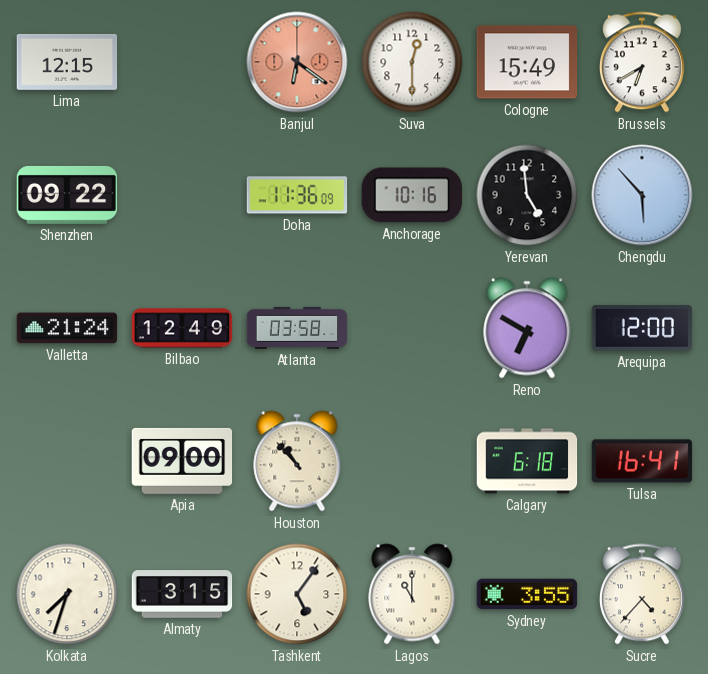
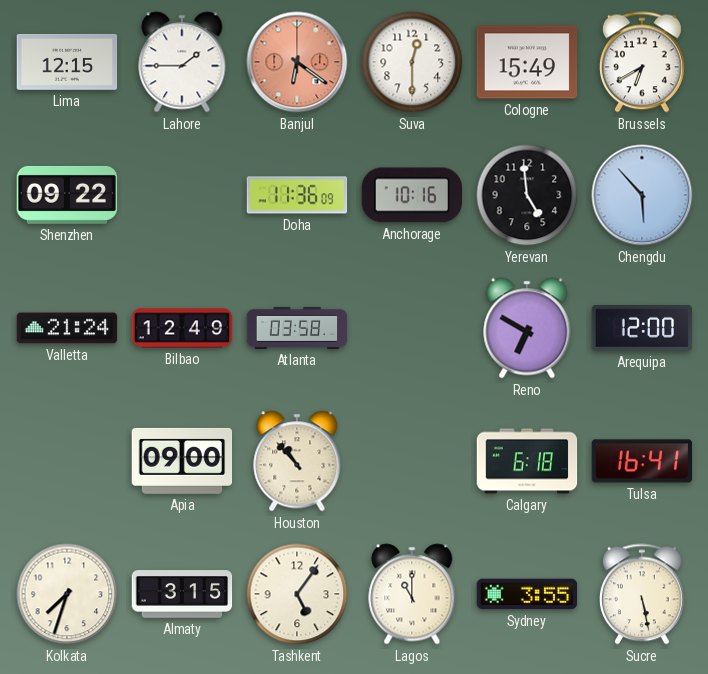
Lahore: none -> 1:45
Sucre: 4:37 -> 5:28
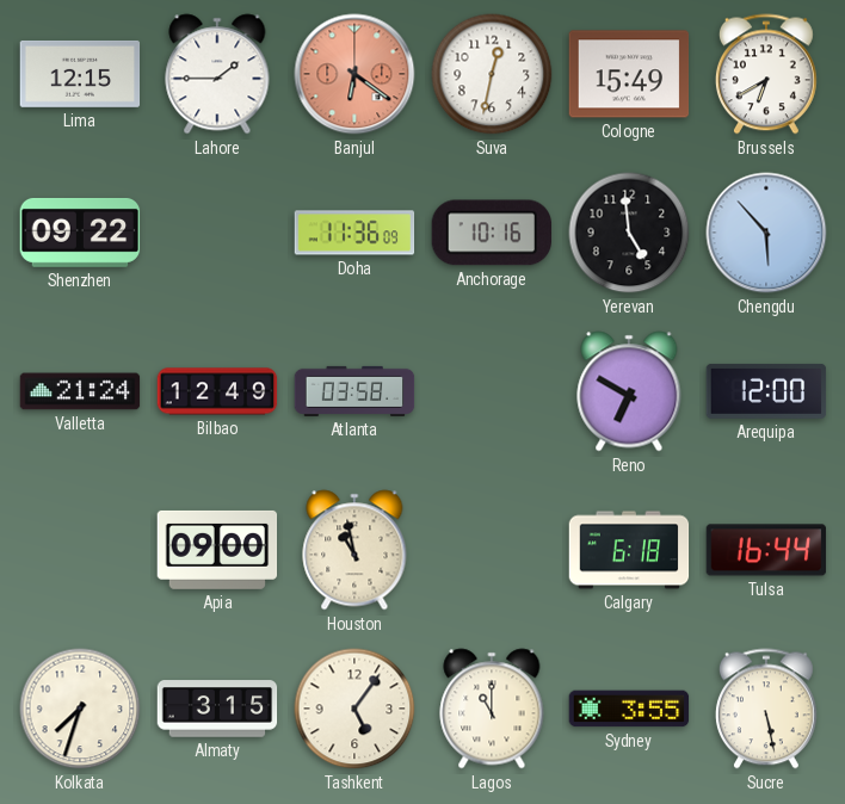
Suva: 12:30 -> 12:32
Houston: 10:53 -> 10:58
Tulsa: 16:41 -> 16:44
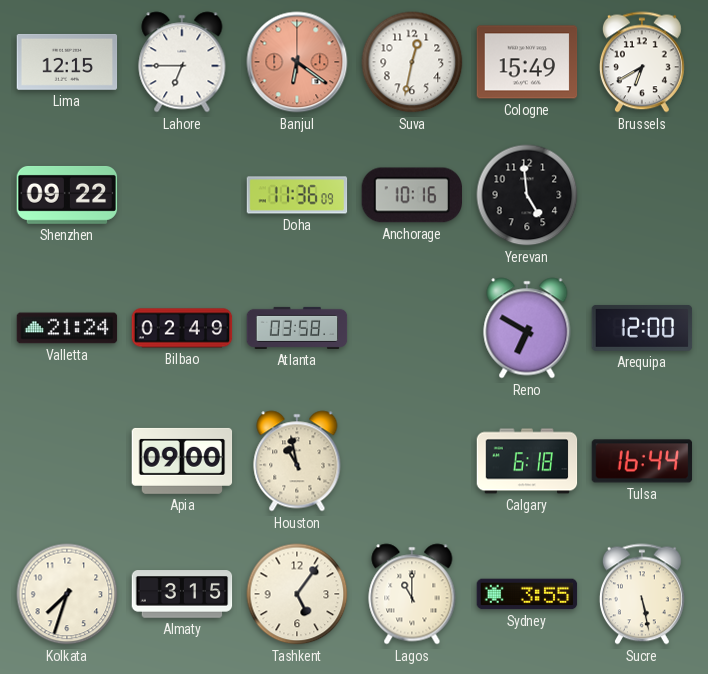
Lahore: 1:45 -> 6:45
Chengdu: 5:53 -> none
Bilbao: 12:49 -> 02:49
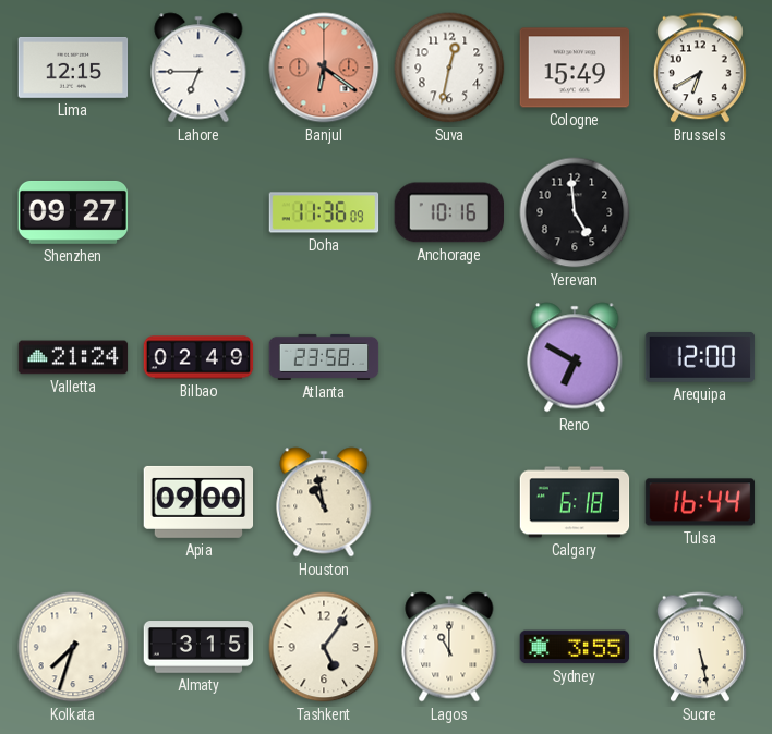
Shenzhen: 09:22 -> 09:27
Atlanta: 03:58 -> 23:58
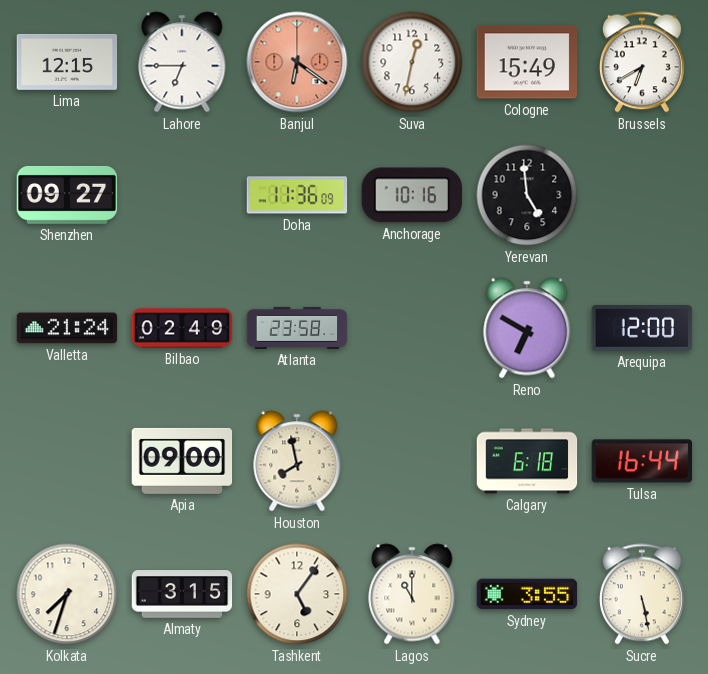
Houston: 10:58 -> 7:58
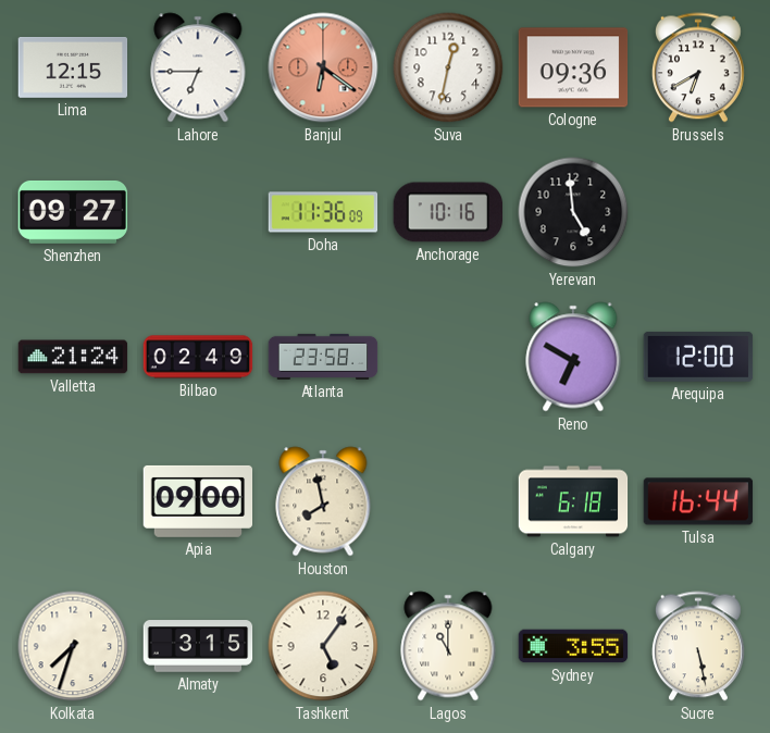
Cologne: 15:49 -> 09:36
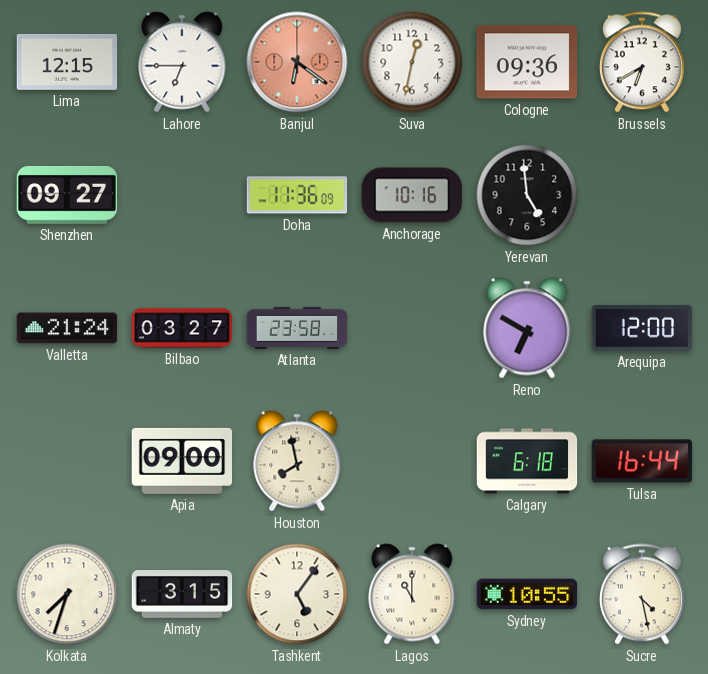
Bilbao: 02:49 -> 03:27
Sydney: 3:55 -> 10:55
Sucre: 5:28 -> 4:28
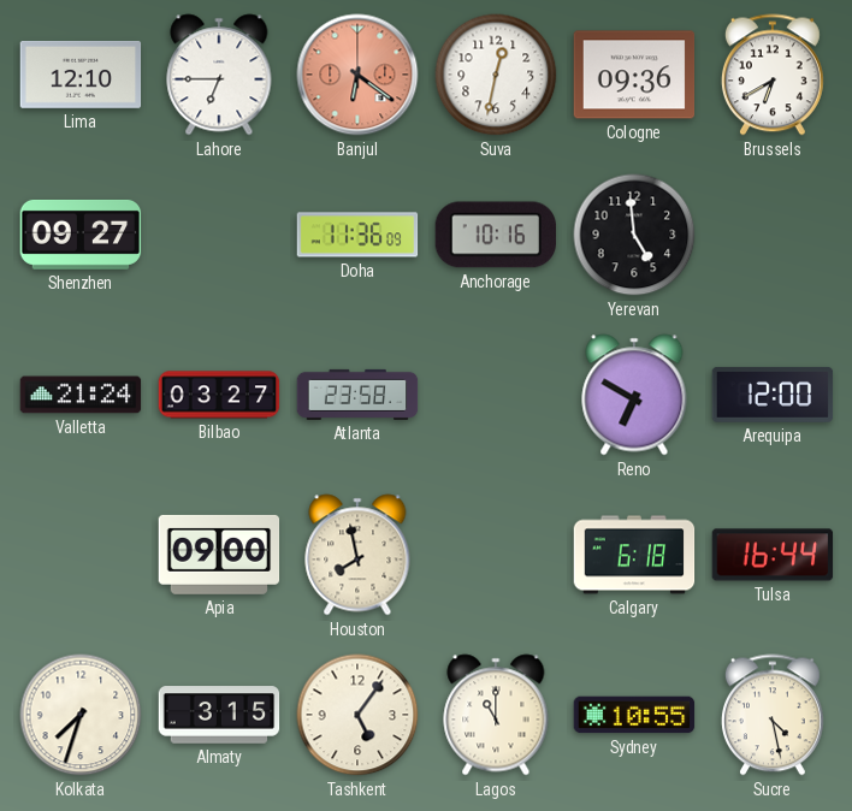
Lima: 12:15 -> 12:10
